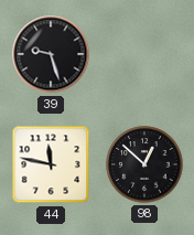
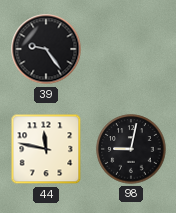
39: 9:27 -> 9:24
98: 12:52 -> 9:02
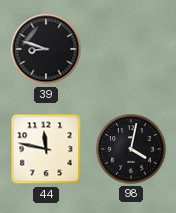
39: 9:24 -> 8:48
98: 9:02 -> 4:02
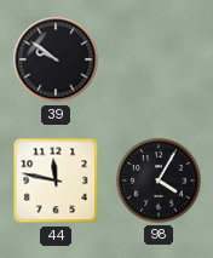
39: 8:48 -> 9:51
98: 4:02 -> 4:05
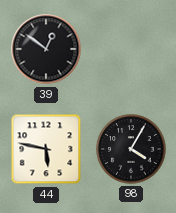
39: 9:51 -> 12:51
44: 11:47 -> 5:47
